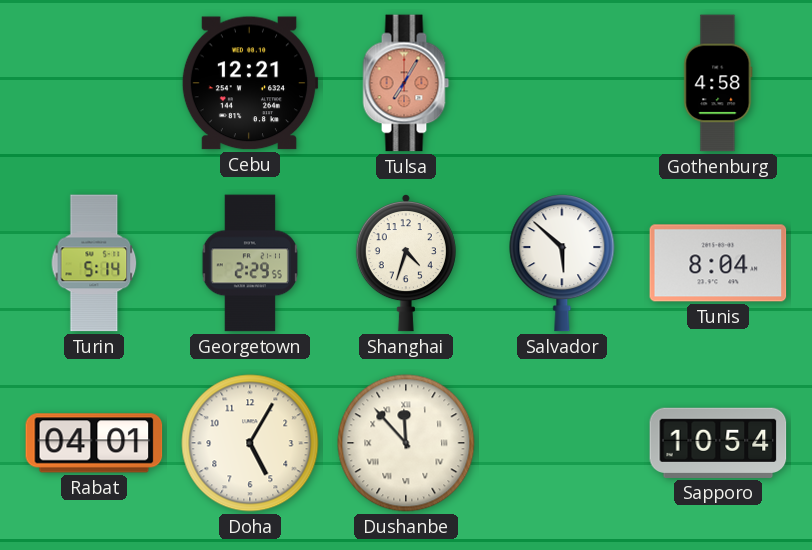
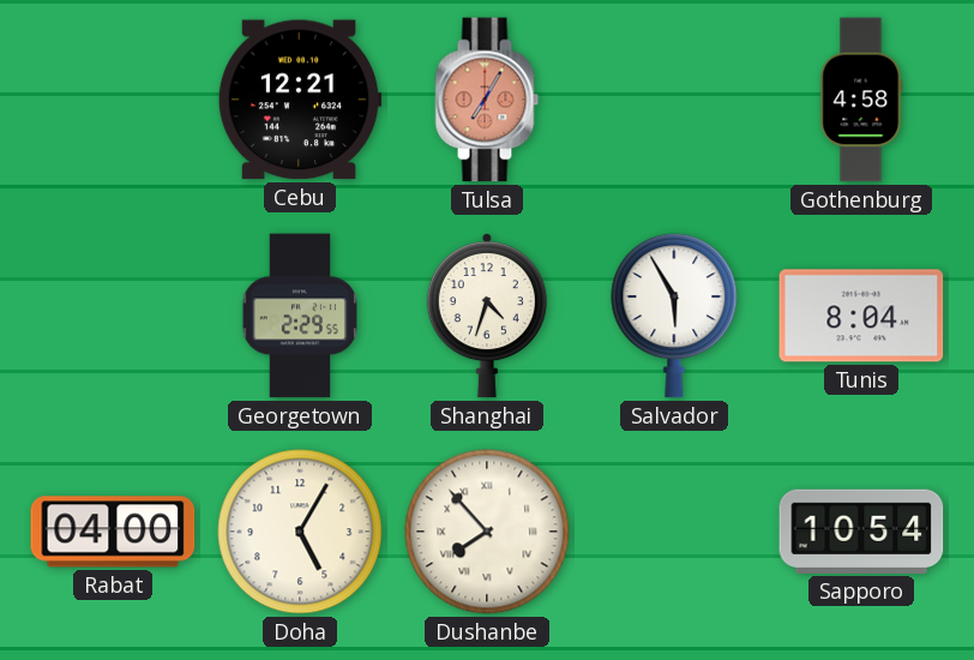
Turin: 5:14 -> none
Salvador: 5:52 -> 5:55
Rabat: 04:01 -> 04:00
Dushanbe: 11:53 -> 7:53
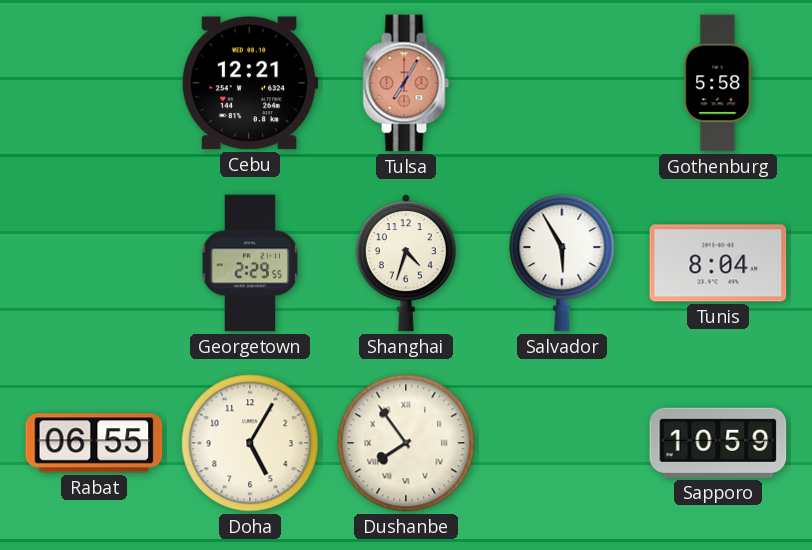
Gothenburg: 4:58 -> 5:58
Rabat: 04:00 -> 06:55
Dushanbe: 7:53 -> 7:54
Sapporo: 10:54 -> 10:59
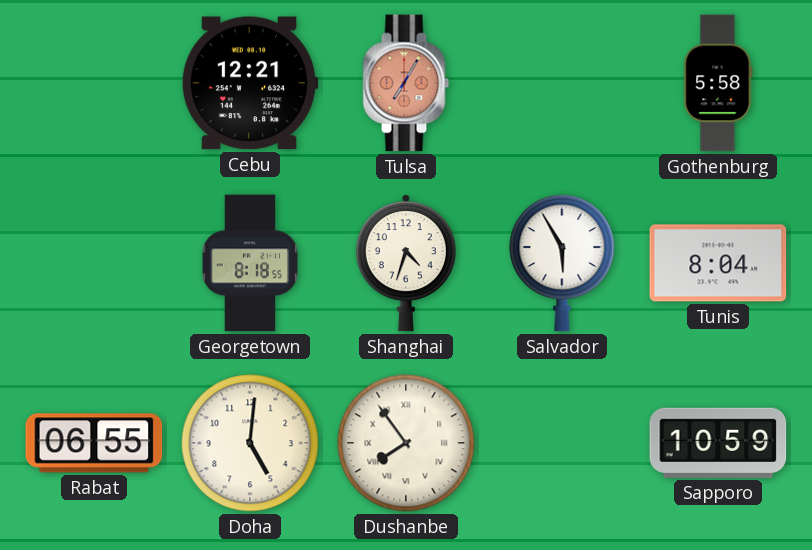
Georgetown: 2:29 -> 8:18
Doha: 5:05 -> 5:01
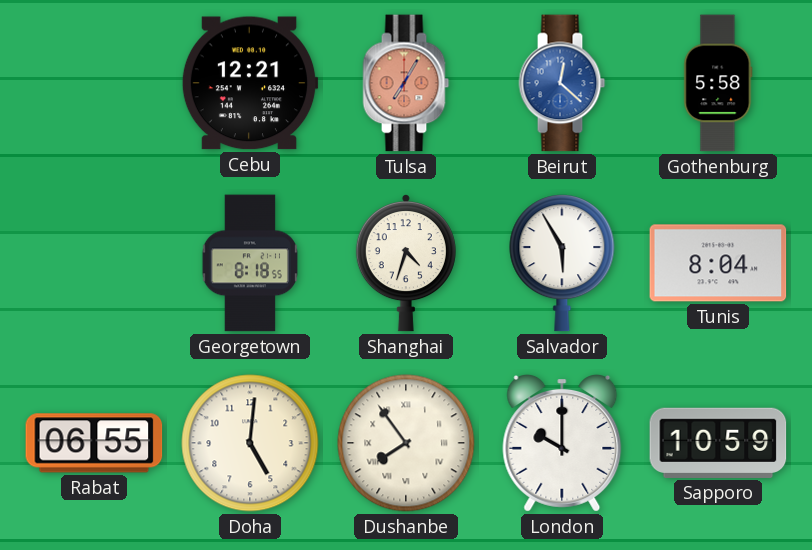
Beirut: none -> 12:22
London: none -> 10:00
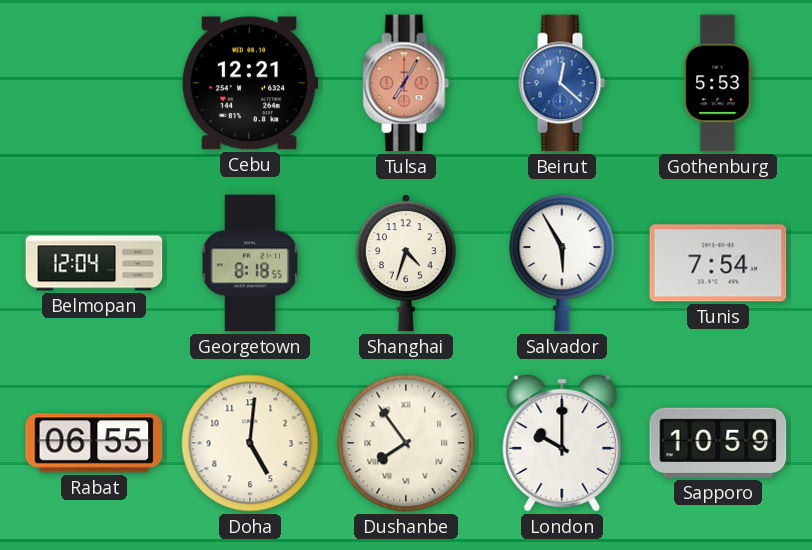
Gothenburg: 5:58 -> 5:53
Belmopan: none -> 12:04
Tunis: 8:04 -> 7:54
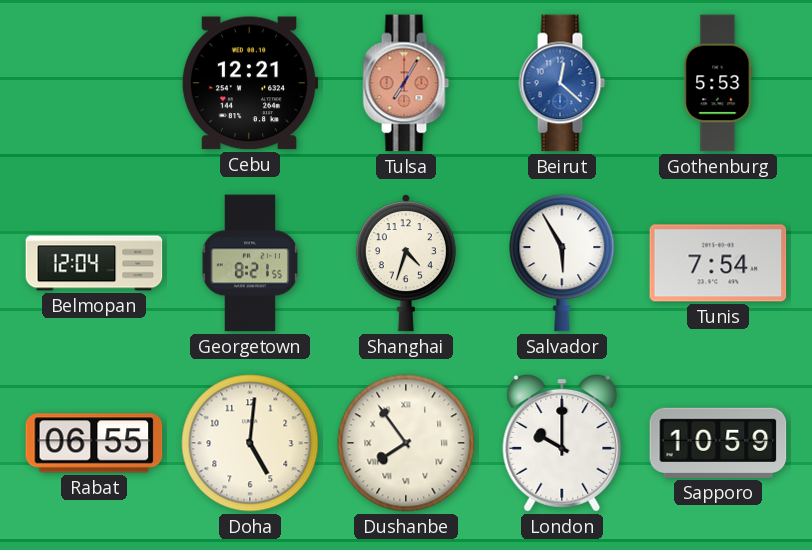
Georgetown: 8:18 -> 8:21
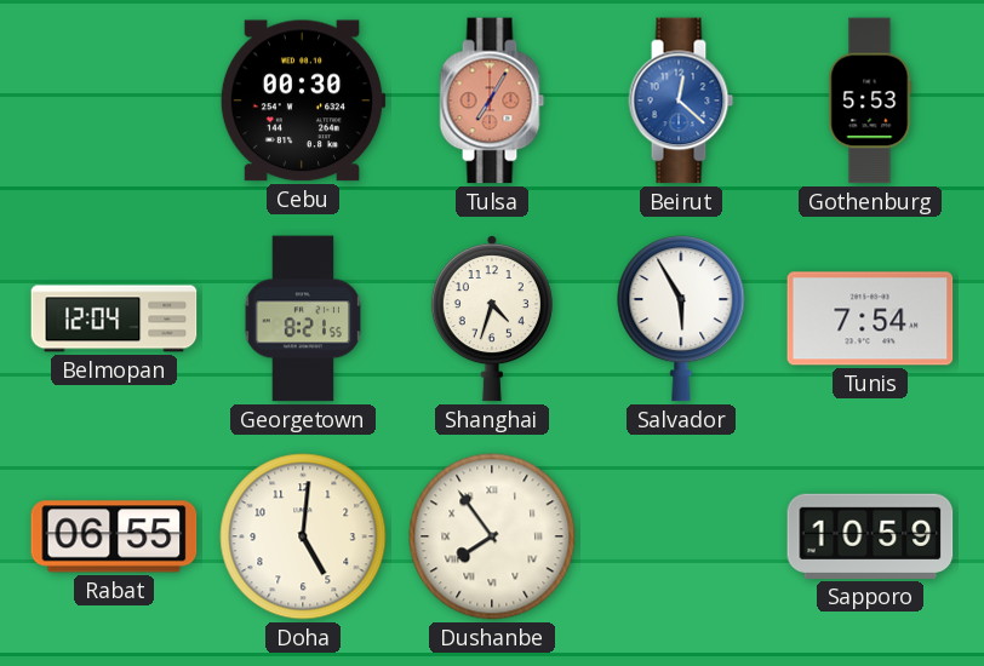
Cebu: 12:21 -> 00:30
London: 10:00 -> none
